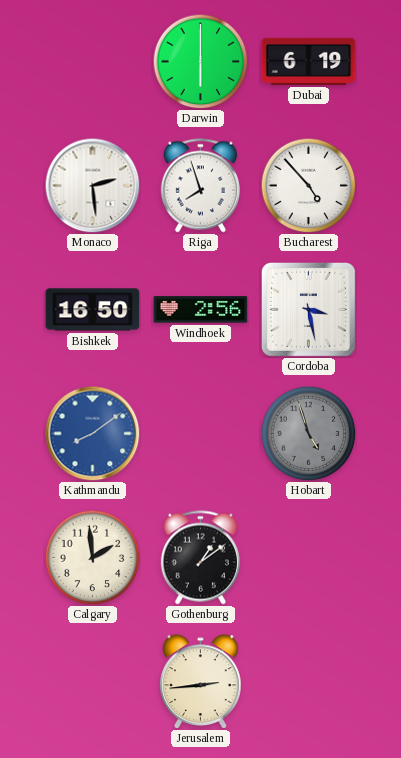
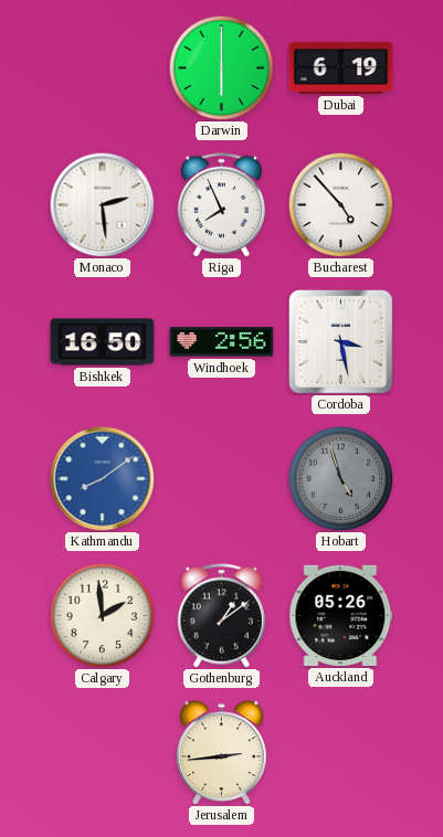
Riga: 7:57 -> 7:56
Auckland: none -> 05:26
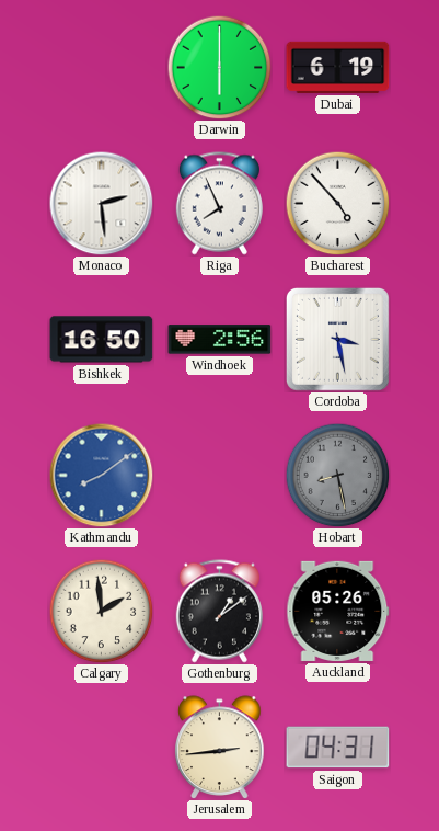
Hobart: 4:57 -> 8:28
Saigon: none -> 04:31
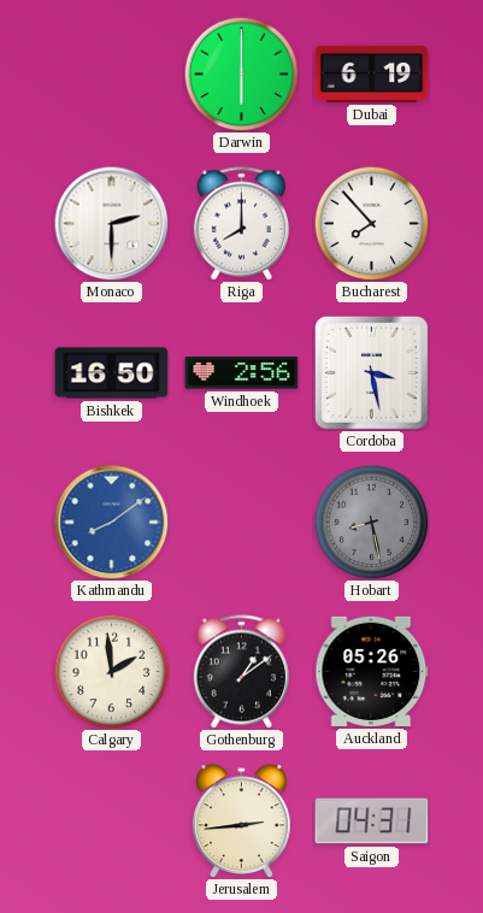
Monaco: 2:29 -> 2:30
Riga: 7:56 -> 8:00
Bucharest: 4:53 -> 7:53
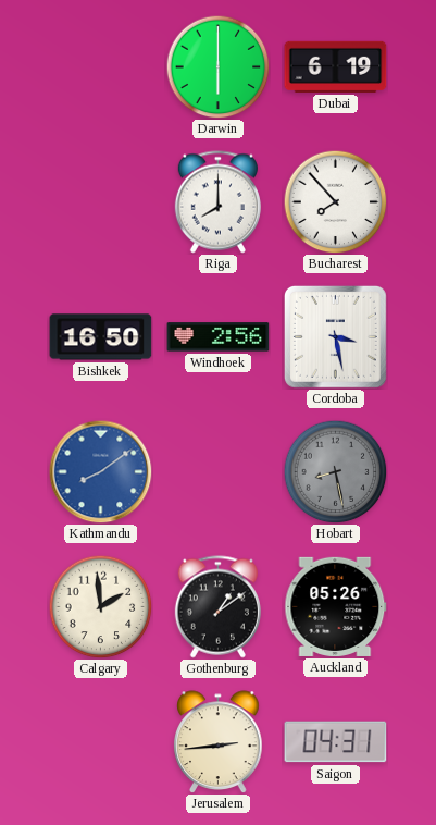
Monaco: 2:30 -> none
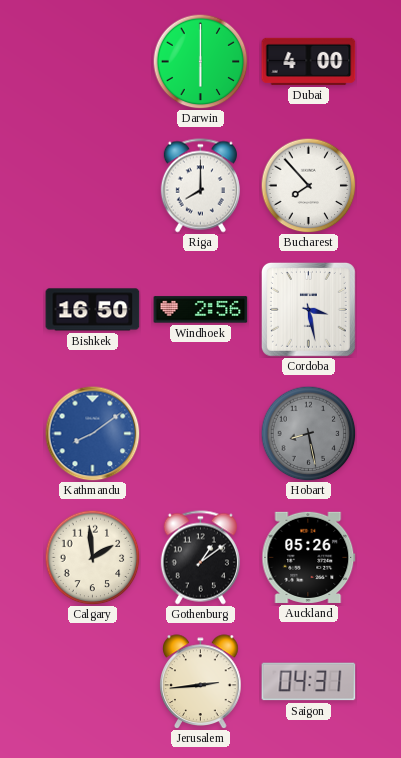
Dubai: 6:19 -> 4:00
